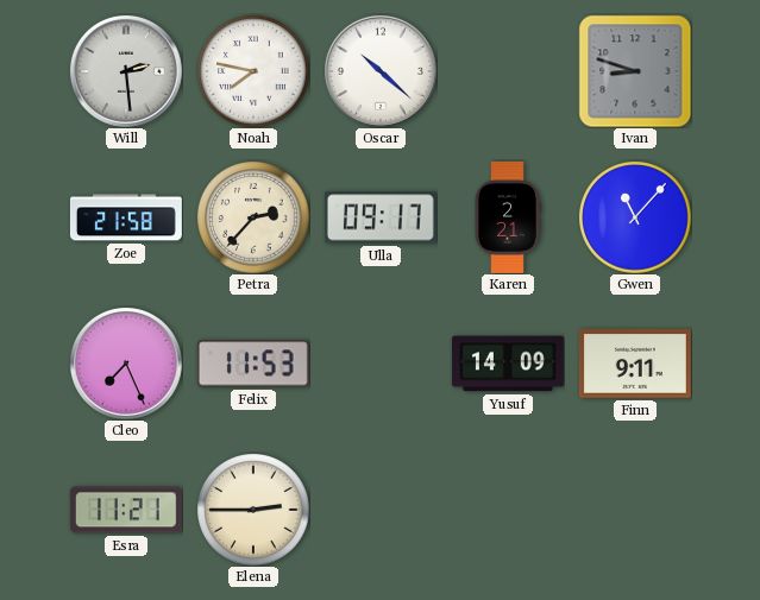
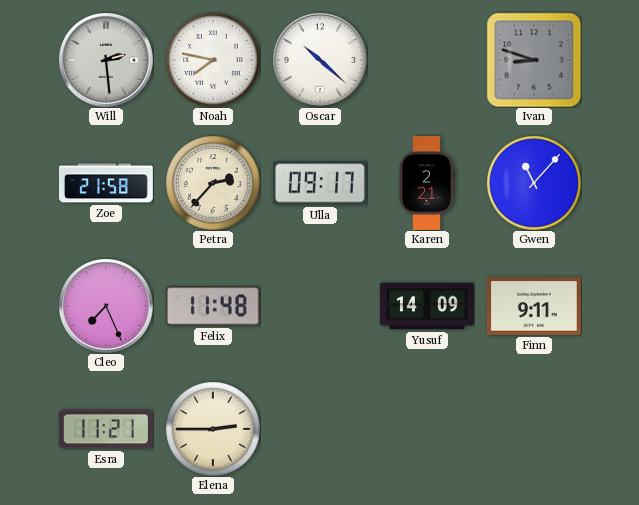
Felix: 11:53 -> 11:48
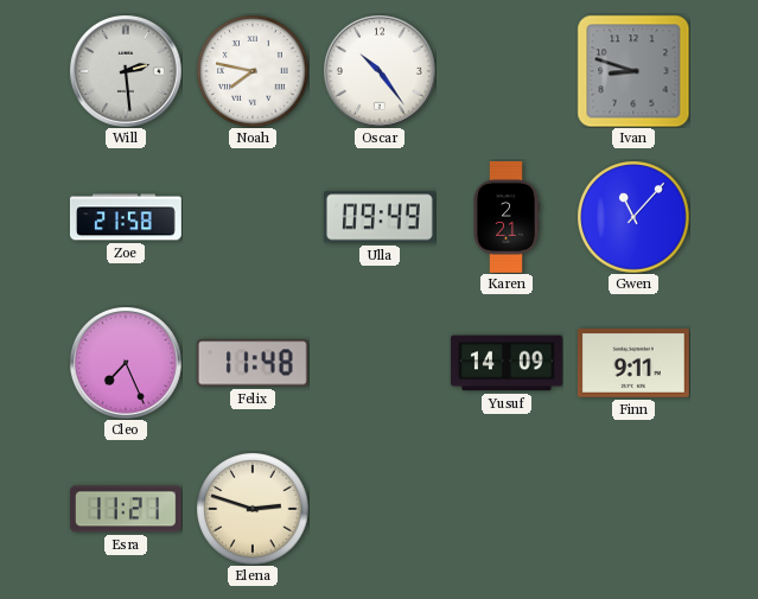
Oscar: 10:22 -> 10:24
Petra: 2:37 -> none
Ulla: 09:17 -> 09:49
Elena: 2:45 -> 2:48
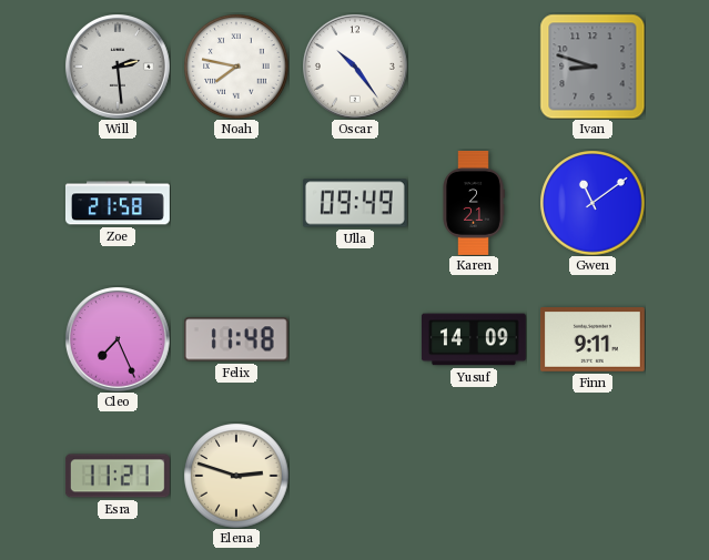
Gwen: 11:07 -> 11:09
